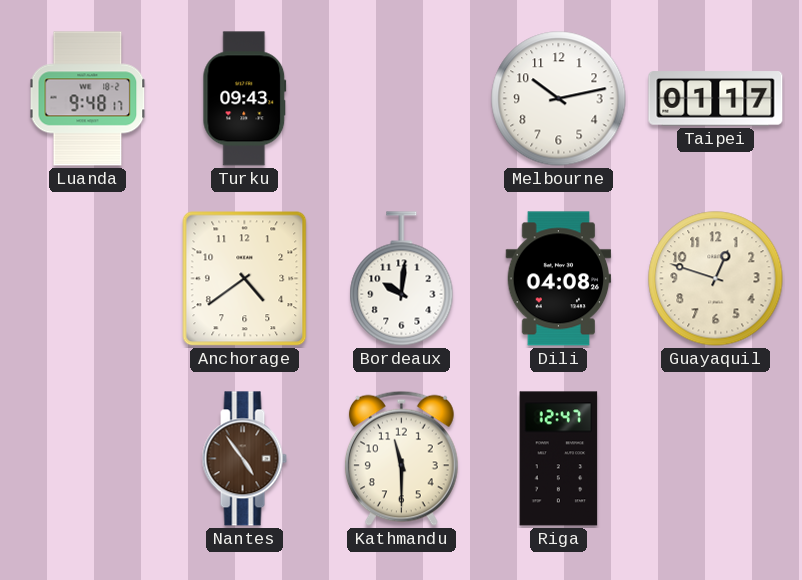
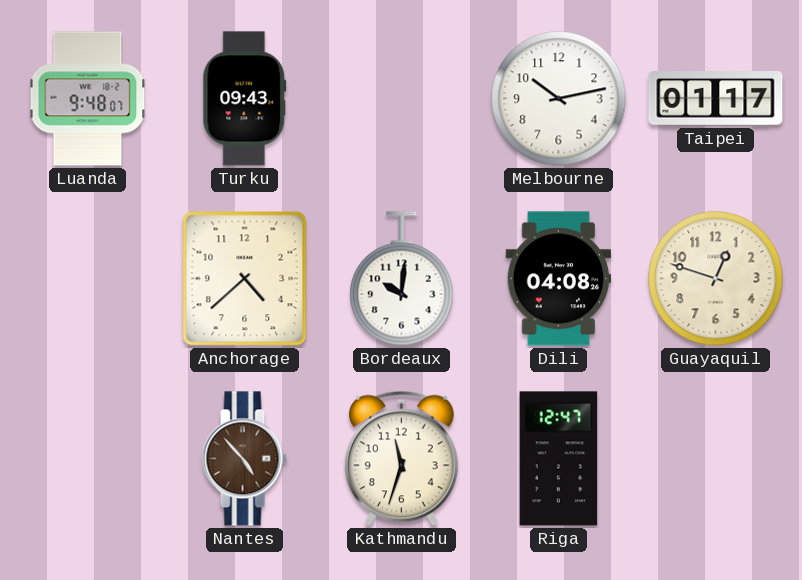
Luanda: 9:48:17 -> 9:48:07
Anchorage: 4:39 -> 4:38
Nantes: 4:54 -> 4:53
Kathmandu: 11:30 -> 11:33
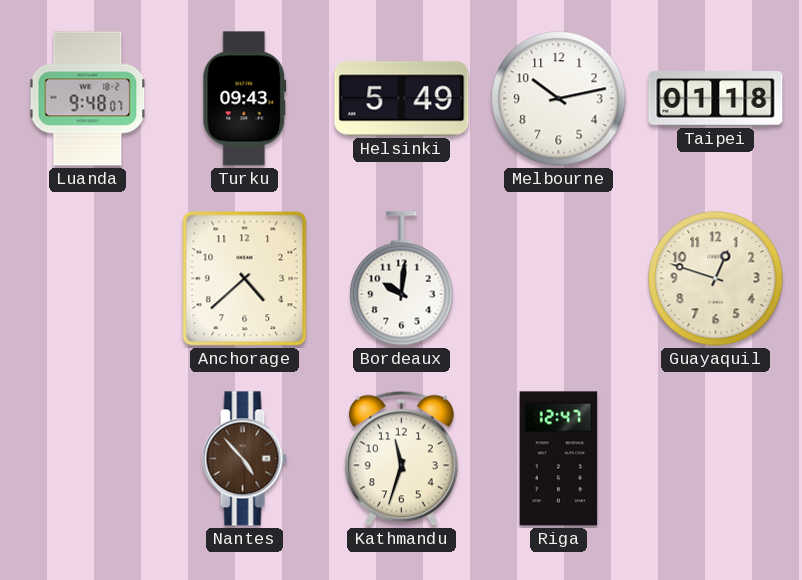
Helsinki: none -> 5:49
Taipei: 01:17 -> 01:18
Dili: 04:08 -> none
